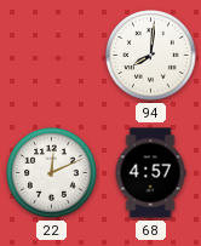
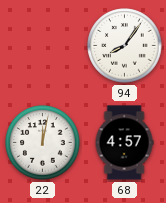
94: 8:01 -> 8:06
22: 12:11 -> 12:02
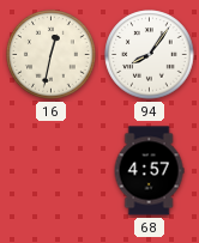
16: none -> 12:32
22: 12:02 -> none
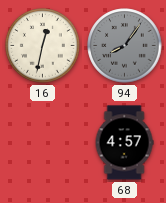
94 dial: white -> grey
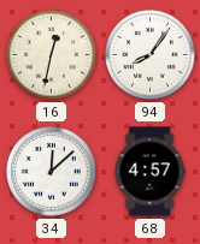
94 dial: grey -> white
34: none -> 12:08
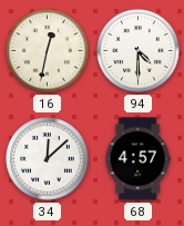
94: 8:06 -> 4:30
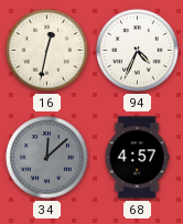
94: 4:30 -> 4:34
34 dial: white -> grey
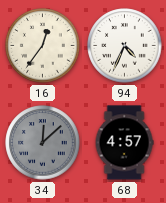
16: 12:32 -> 12:36
